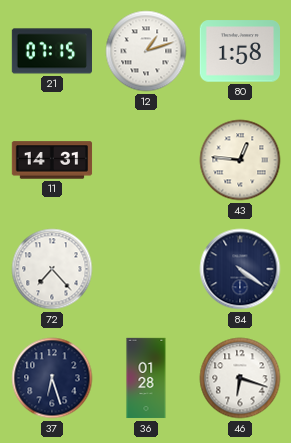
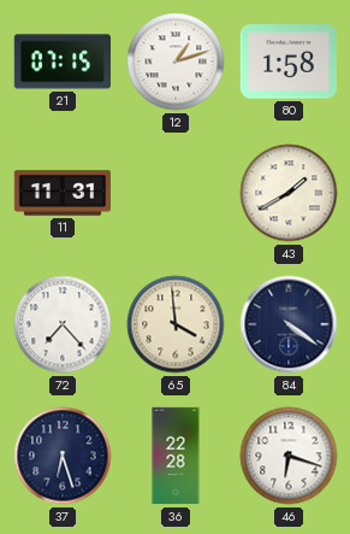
11: 14:31 -> 11:31
43: 12:46 -> 1:40
65: none -> 3:59
36: 01:28 -> 22:28
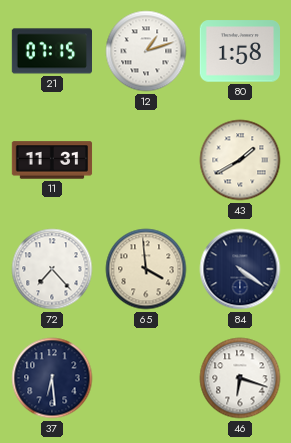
37: 6:27 -> 6:29
36: 22:28 -> none
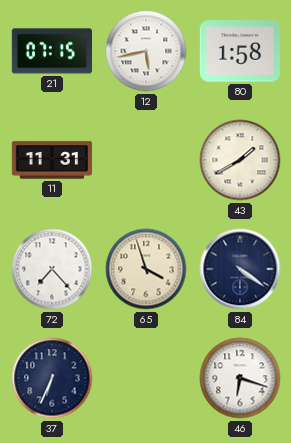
12: 1:12 -> 5:43
65: 3:59 -> 3:57
37: 6:29 -> 6:34
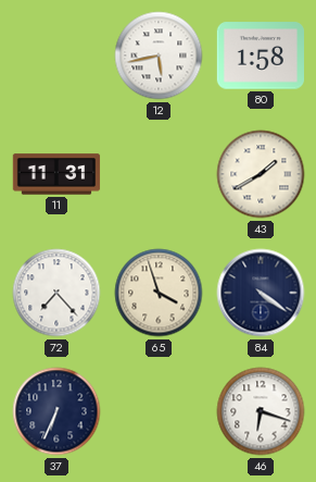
21: 07:15 -> none
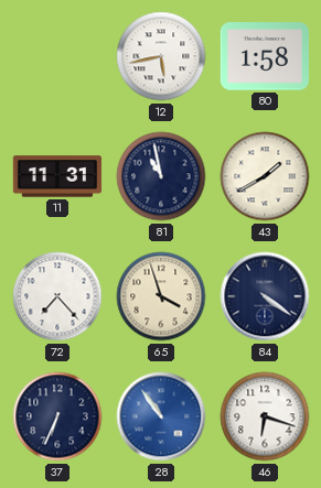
81: none -> 10:58
28: none -> 10:54
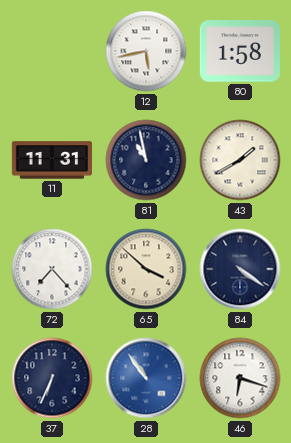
65: 3:57 -> 3:52
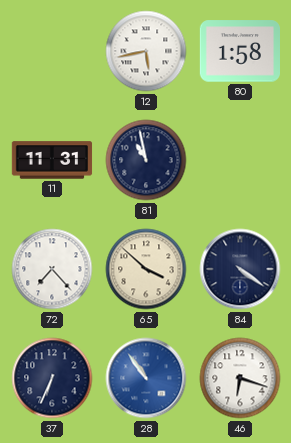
43: 1:40 -> none
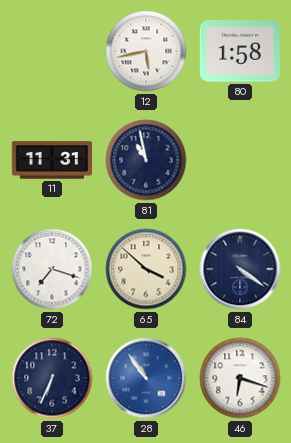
72: 7:23 -> 7:18
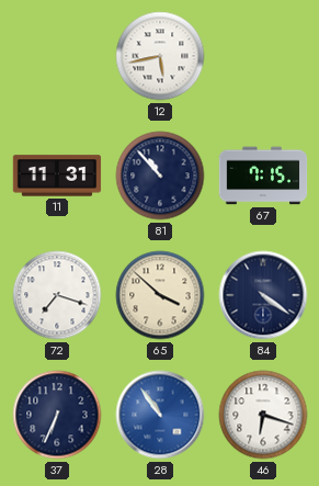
80: 1:58 -> none
81: 10:58 -> 10:53
67: none -> 7:15
